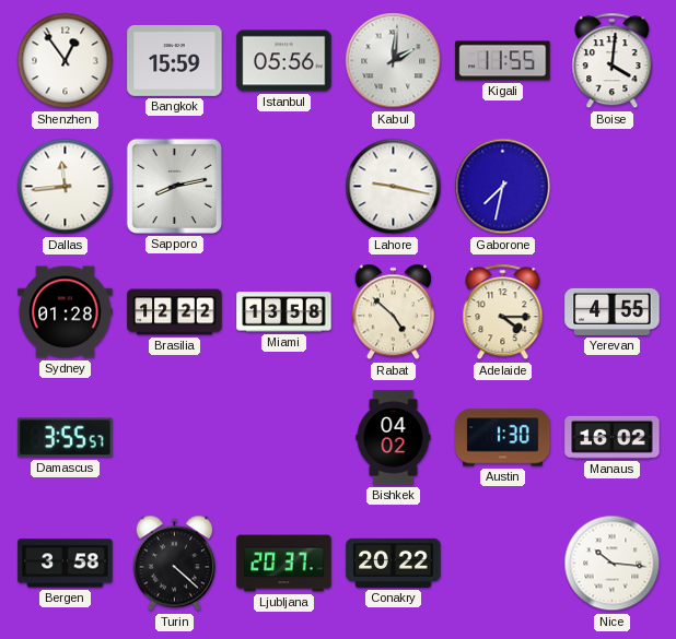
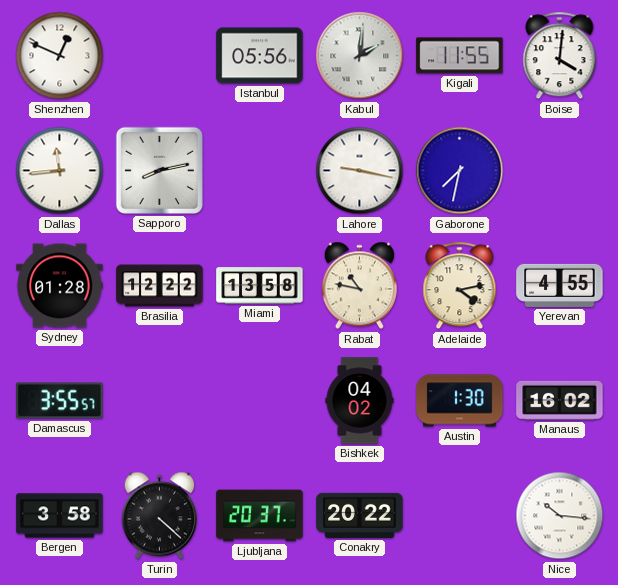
Shenzhen: 12:54 -> 12:49
Bangkok: 15:59 -> none
Rabat: 4:52 -> 10:47
Adelaide: 4:15 -> 4:13
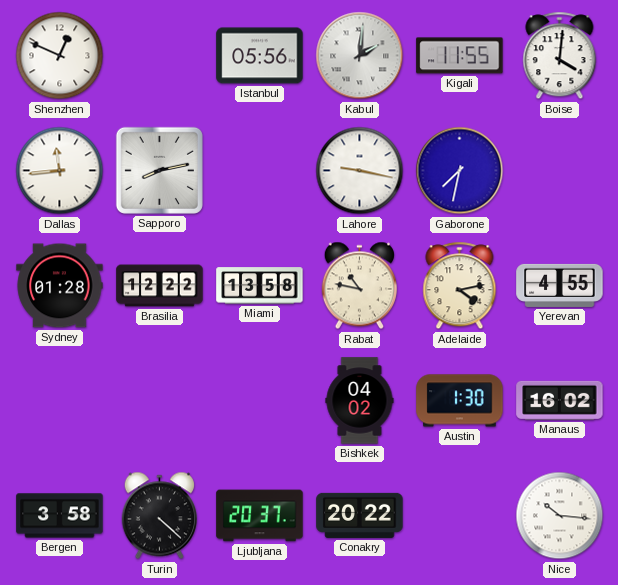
Damascus: 3:55 -> none
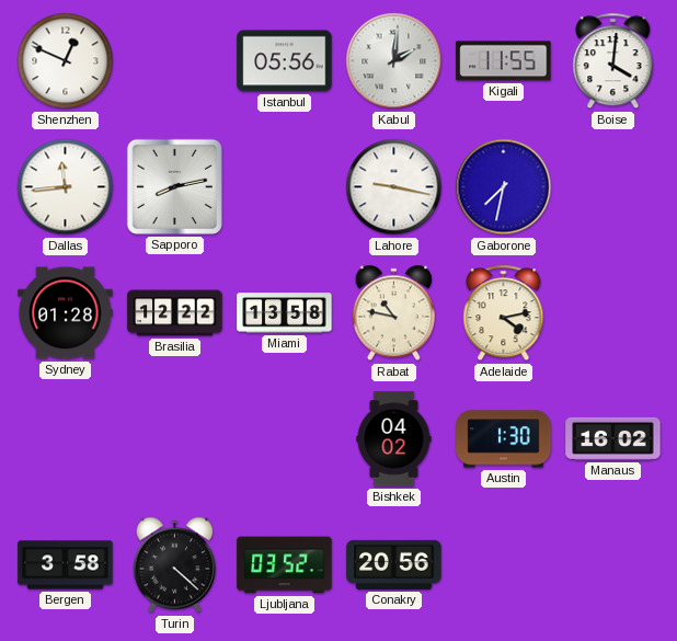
Yerevan: 4:55 -> none
Ljubljana: 20:37 -> 03:52
Conakry: 20:22 -> 20:56
Nice: 10:16 -> none
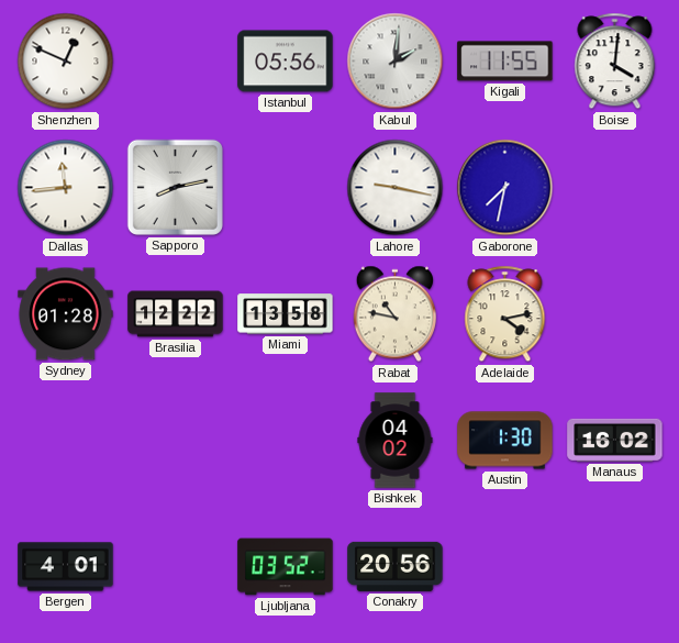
Bergen: 3:58 -> 4:01
Turin: 4:22 -> none
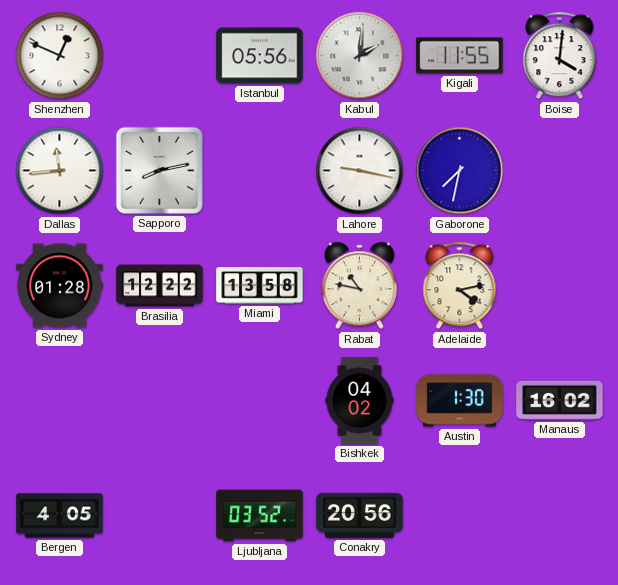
Bergen: 4:01 -> 4:05
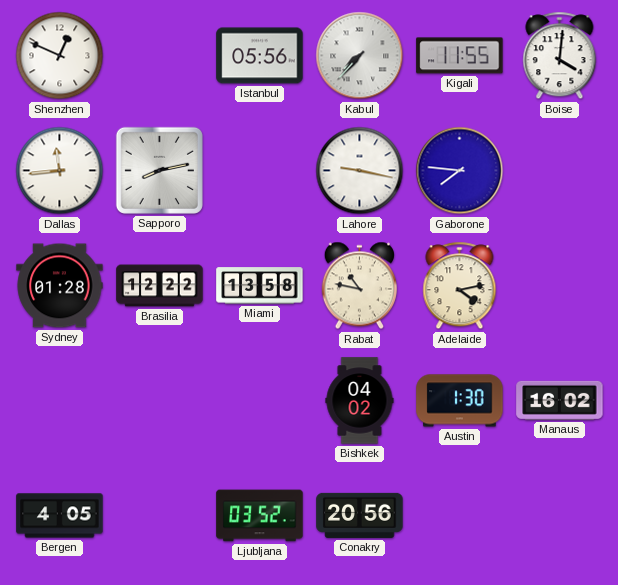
Kabul: 2:01 -> 7:37
Gaborone: 7:32 -> 7:46
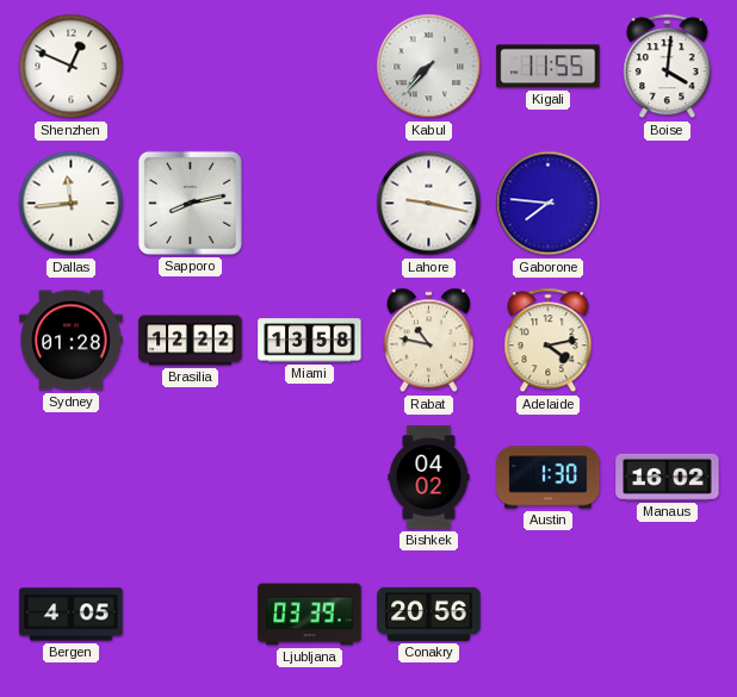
Istanbul: 05:56 -> none
Ljubljana: 03:52 -> 03:39
